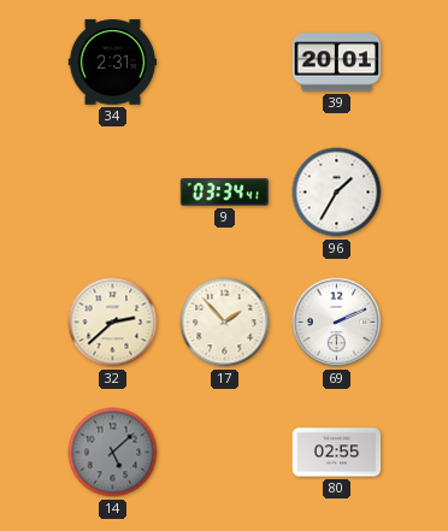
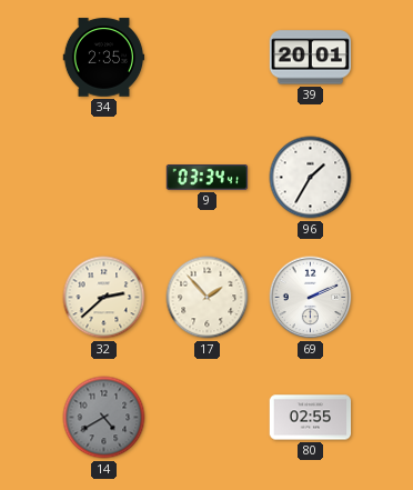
34: 2:31 -> 2:35
14: 5:08 -> 4:40
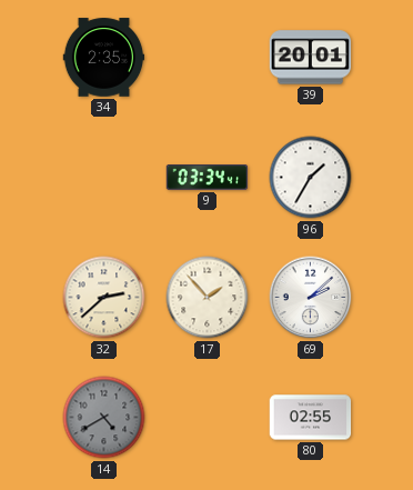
69: 2:11 -> 2:08
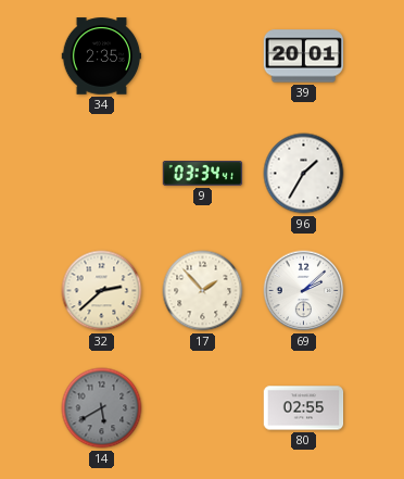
14: 4:40 -> 5:40
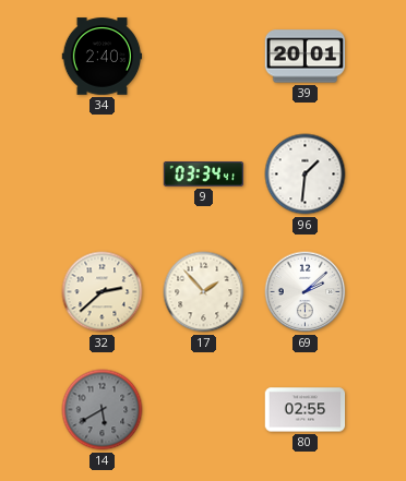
34: 2:35 -> 2:40
96: 1:35 -> 1:31
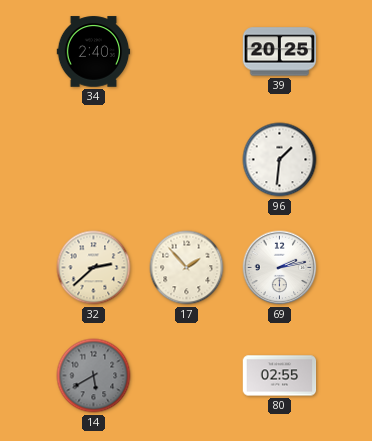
39: 20:01 -> 20:25
9: 03:34 -> none
69: 2:08 -> 2:13
